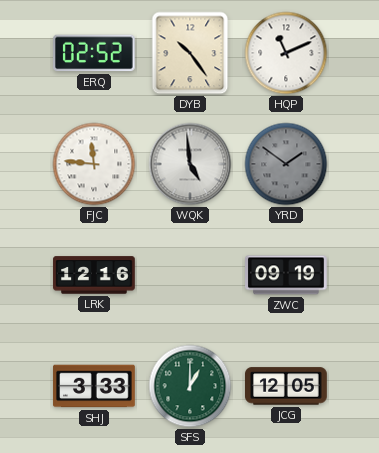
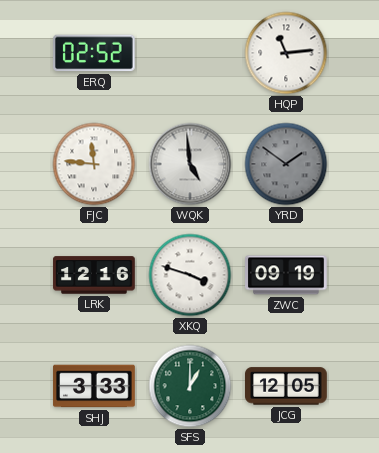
DYB: 10:24 -> none
HQP: 11:11 -> 11:14
XKQ: none -> 3:48
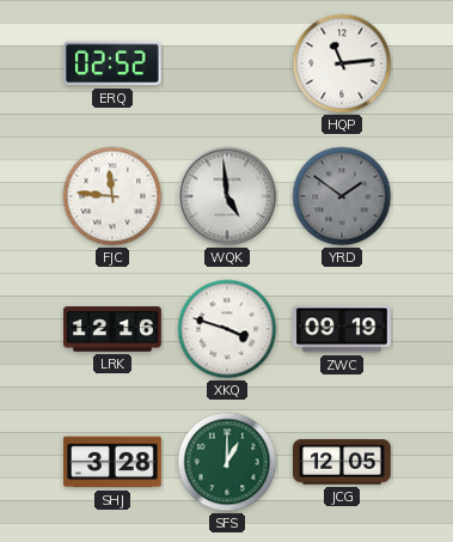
SHJ: 3:33 -> 3:28
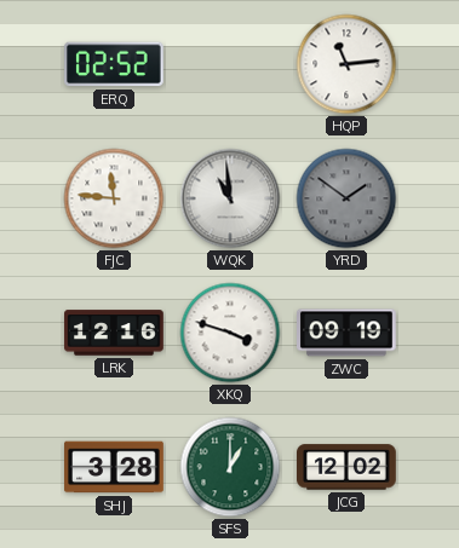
WQK: 4:59 -> 10:59
JCG: 12:05 -> 12:02
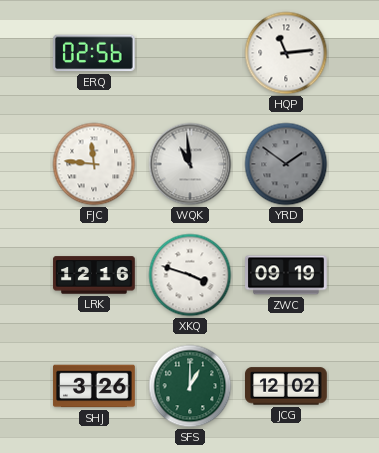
ERQ: 02:52 -> 02:56
SHJ: 3:28 -> 3:26
